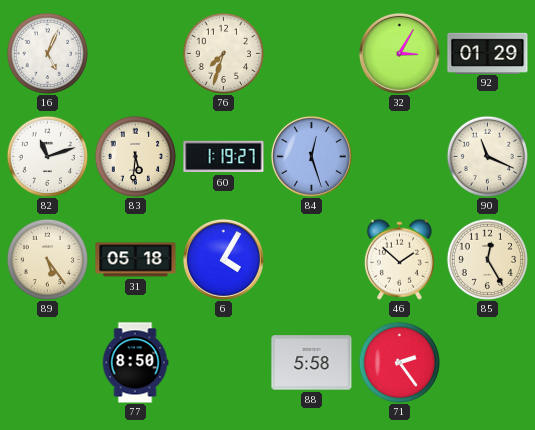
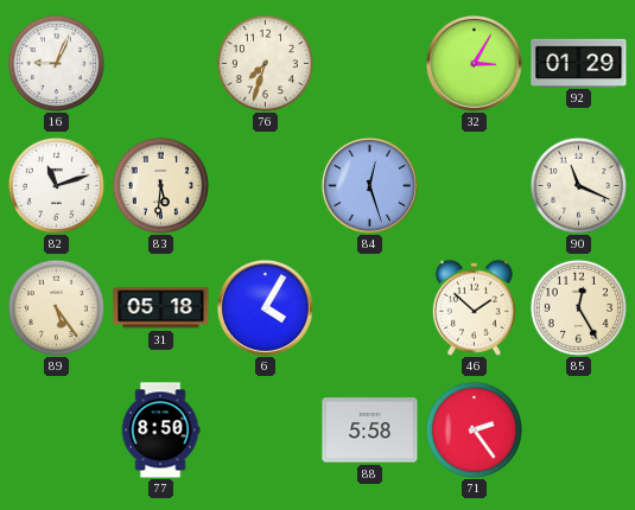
16: 5:04 -> 9:04
60: 1:19 -> none
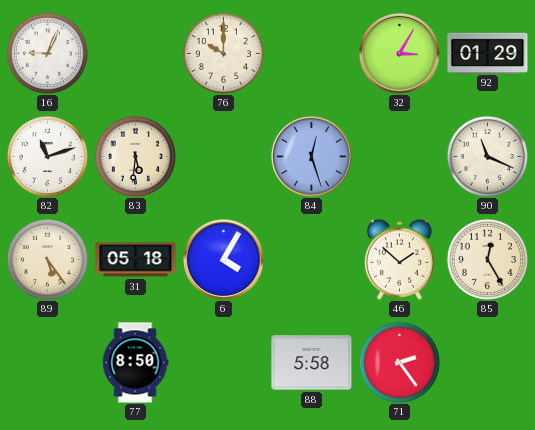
76: 7:33 -> 10:00
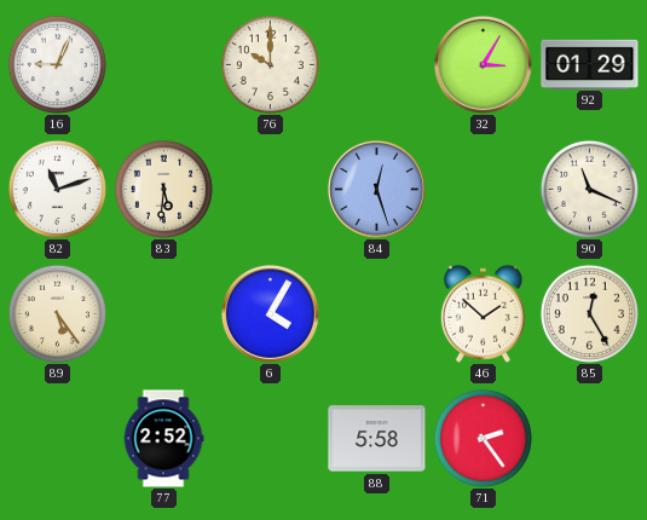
31: 05:18 -> none
77: 8:50 -> 2:52
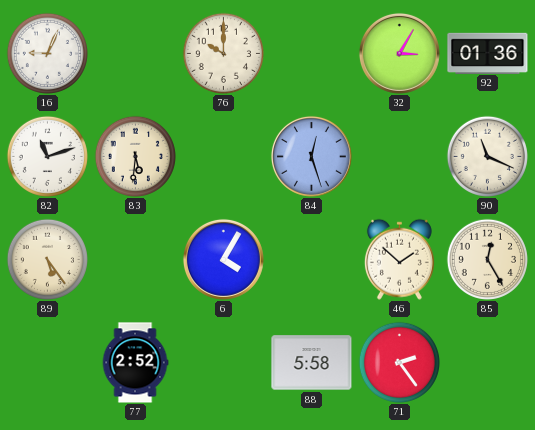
92: 01:29 -> 01:36
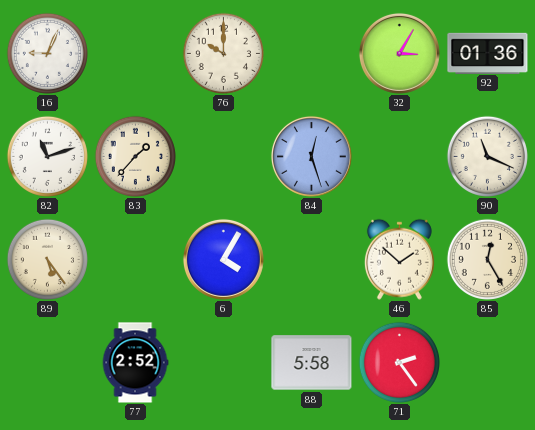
83: 5:31 -> 1:37
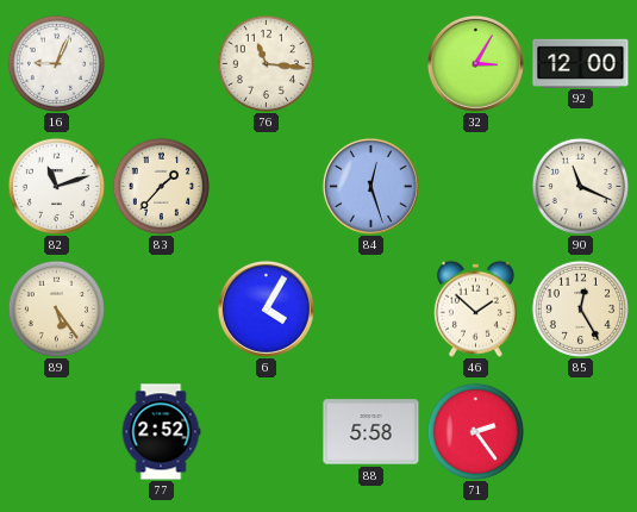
76: 10:00 -> 11:16
92: 01:36 -> 12:00
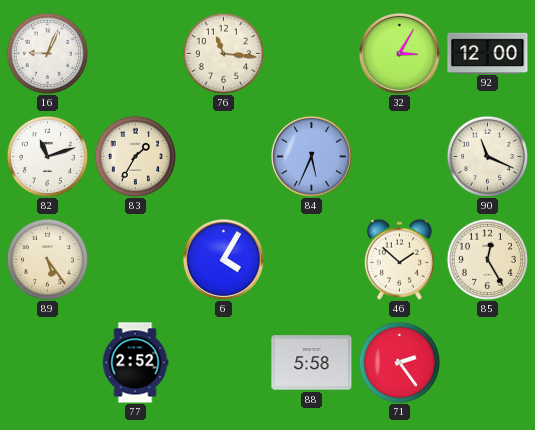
83: 1:37 -> 1:35
84: 12:27 -> 5:34
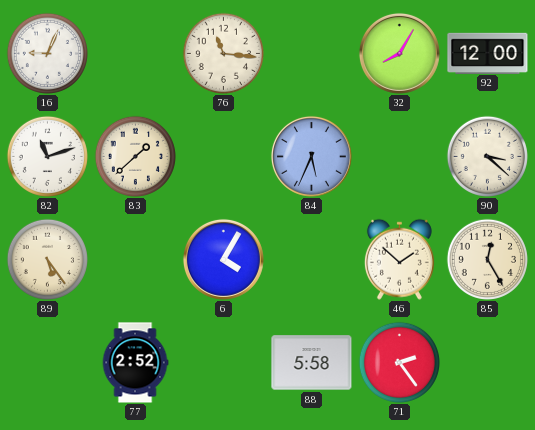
32: 3:05 -> 8:05
83: 1:35 -> 1:38
90: 11:19 -> 3:22
